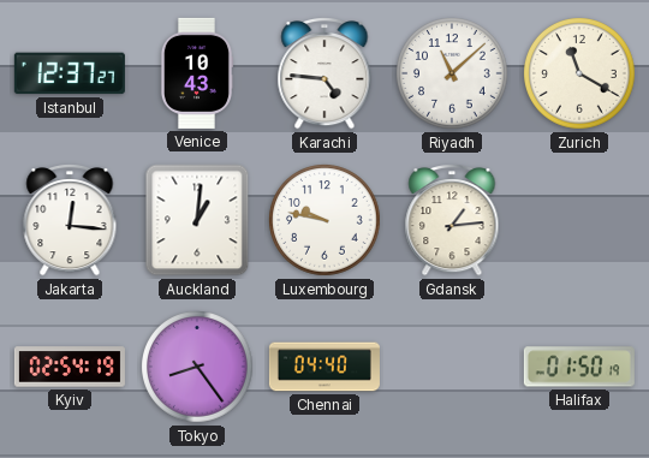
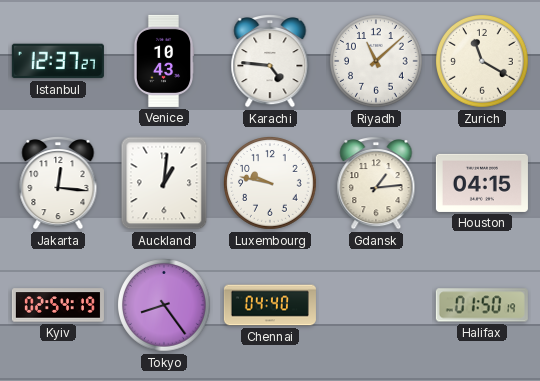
Houston: none -> 04:15
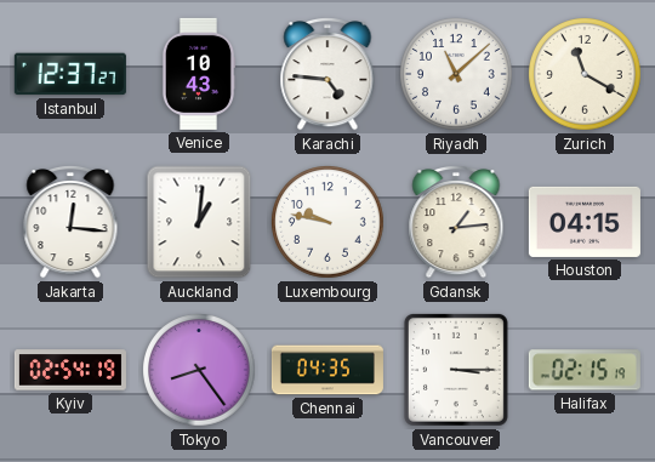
Chennai: 04:40 -> 04:35
Vancouver: none -> 3:15
Halifax: 01:50 -> 02:15
